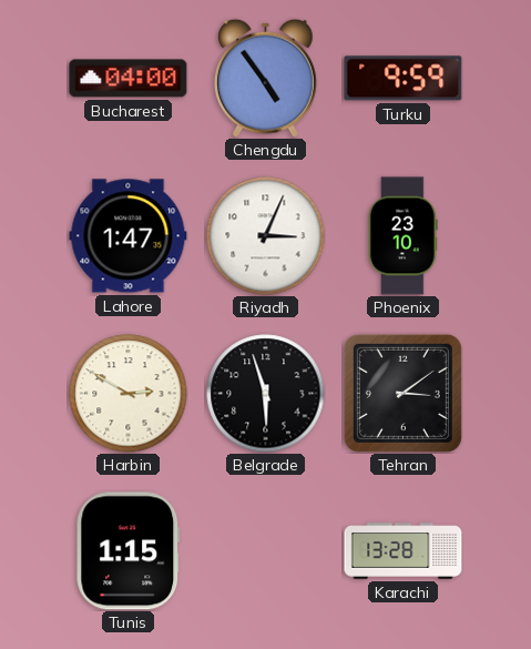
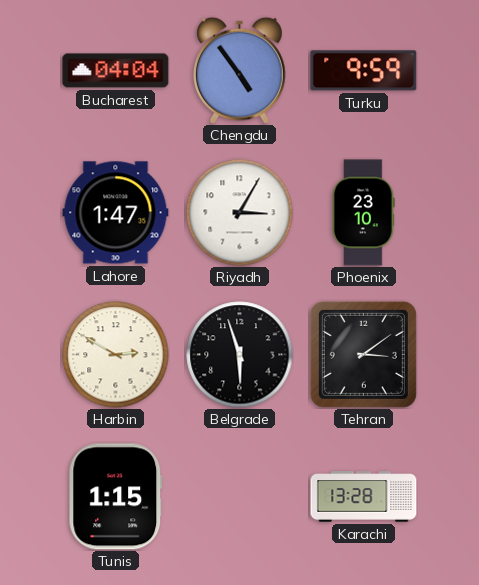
Bucharest: 04:00 -> 04:04
Riyadh: 3:04 -> 3:05
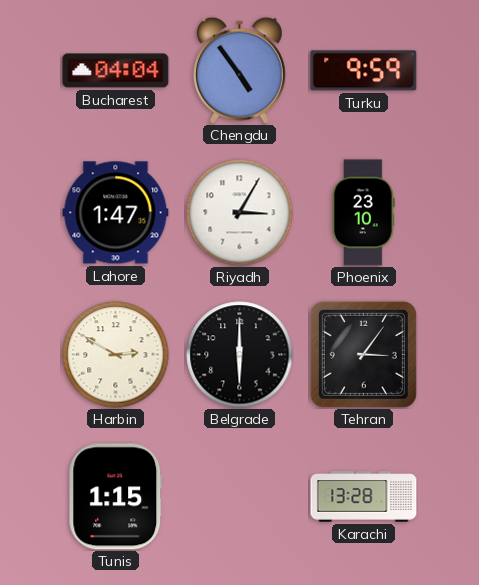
Belgrade: 5:57 -> 6:00
Tehran: 3:09 -> 3:06
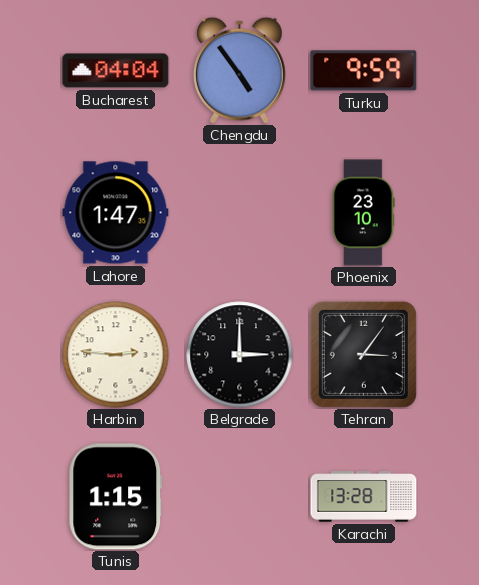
Riyadh: 3:05 -> none
Harbin: 2:50 -> 2:46
Belgrade: 6:00 -> 3:00
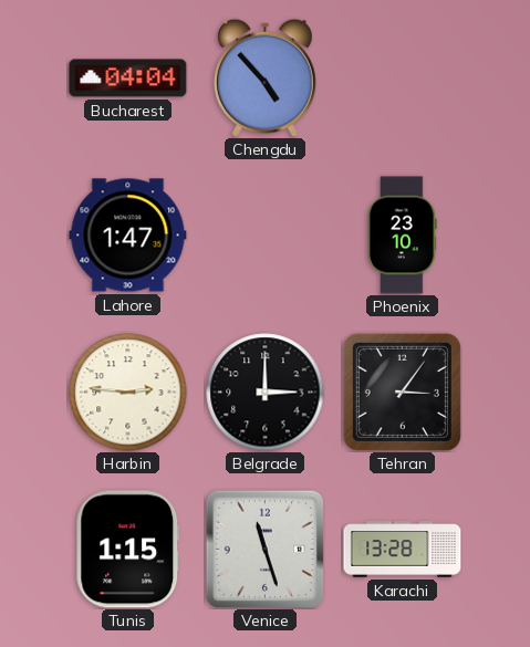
Chengdu: 4:54 -> 4:53
Turku: 9:59 -> none
Venice: none -> 11:27
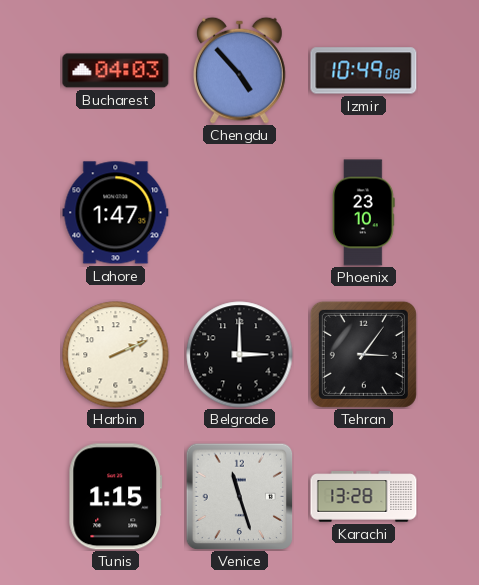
Bucharest: 04:04 -> 04:03
Izmir: none -> 10:49
Harbin: 2:46 -> 2:11
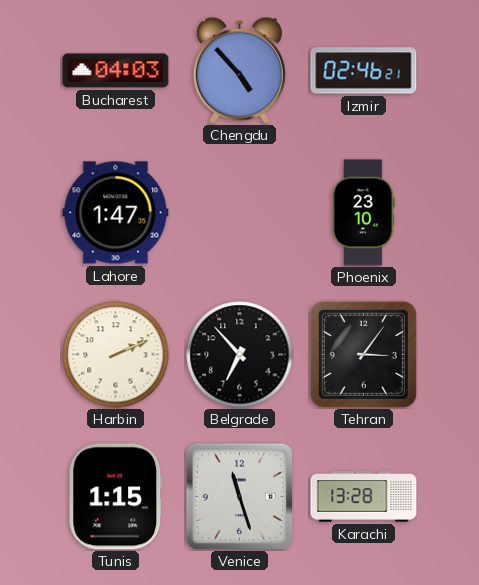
Izmir: 10:49 -> 02:46
Belgrade: 3:00 -> 6:53
